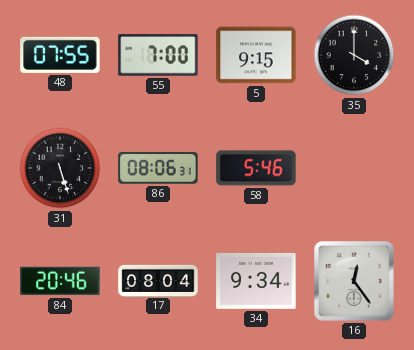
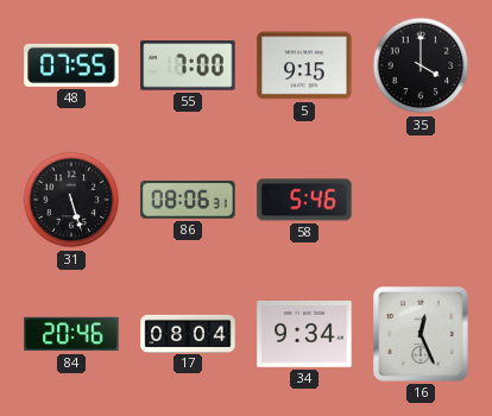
16: 12:24 -> 12:26
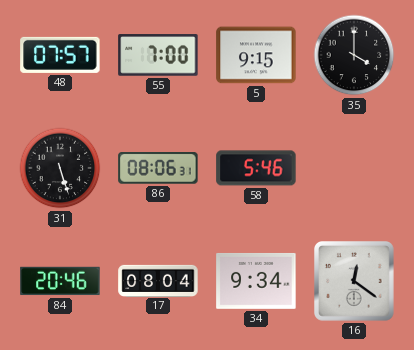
48: 07:55 -> 07:57
16: 12:26 -> 12:21
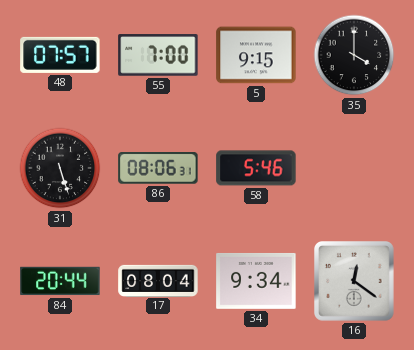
84: 20:46 -> 20:44
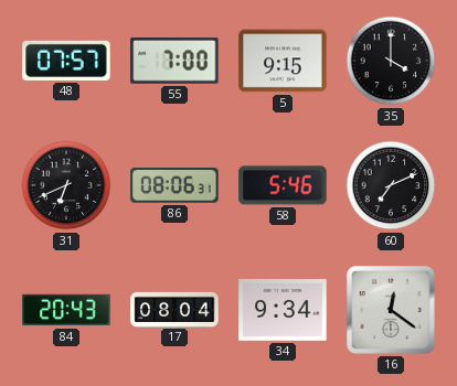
31: 5:27 -> 6:41
60: none -> 7:11
84: 20:44 -> 20:43
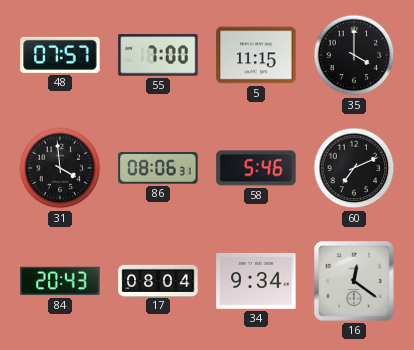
5: 9:15 -> 11:15
31: 6:41 -> 3:59
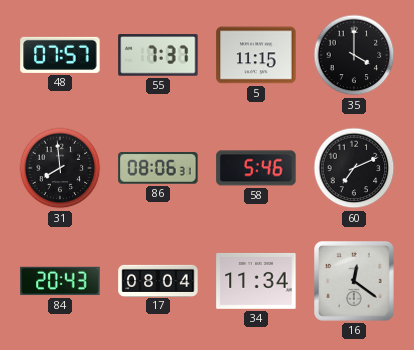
55: 7:00 -> 7:37
31: 3:59 -> 7:59
34: 9:34 -> 11:34
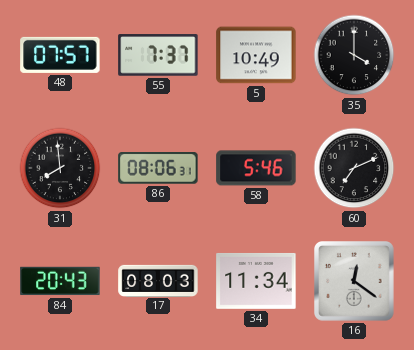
5: 11:15 -> 10:49
17: 08:04 -> 08:03
